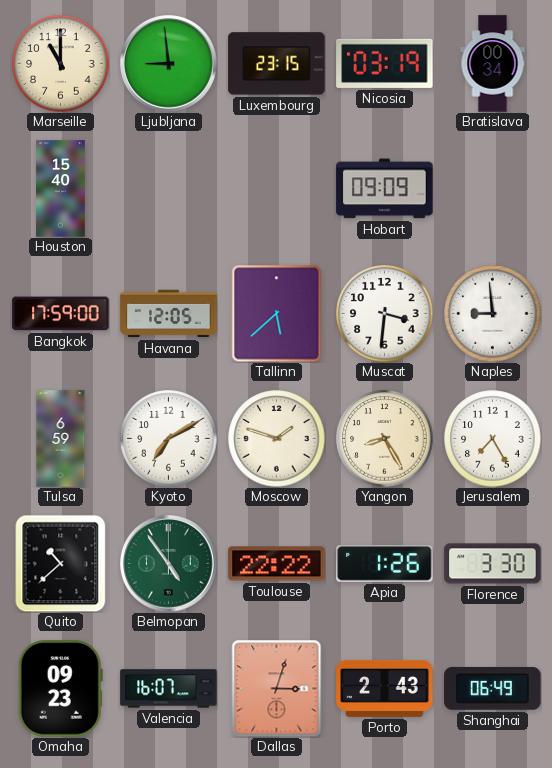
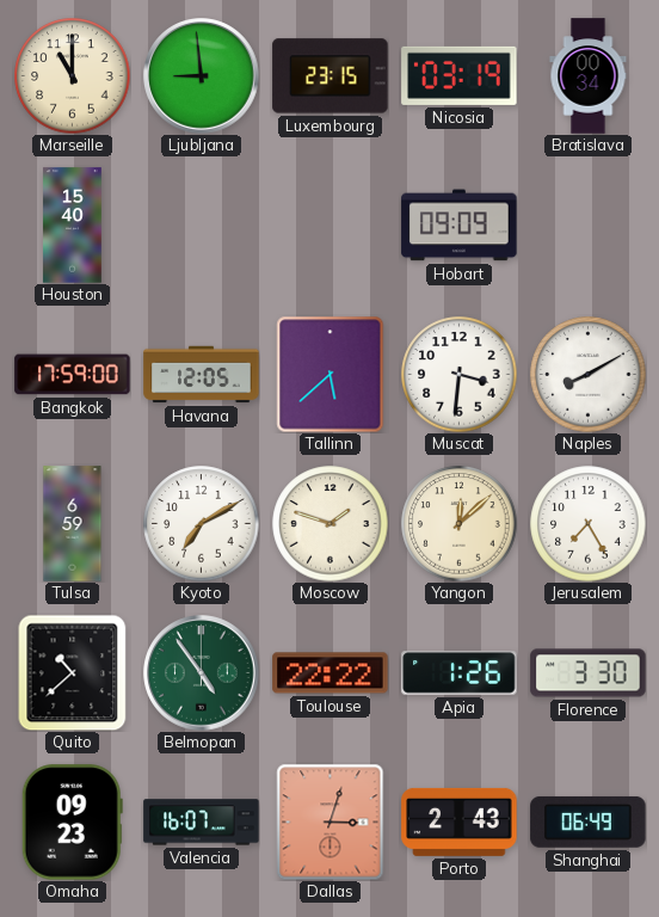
Naples: 8:59 -> 8:10
Yangon: 8:25 -> 12:08
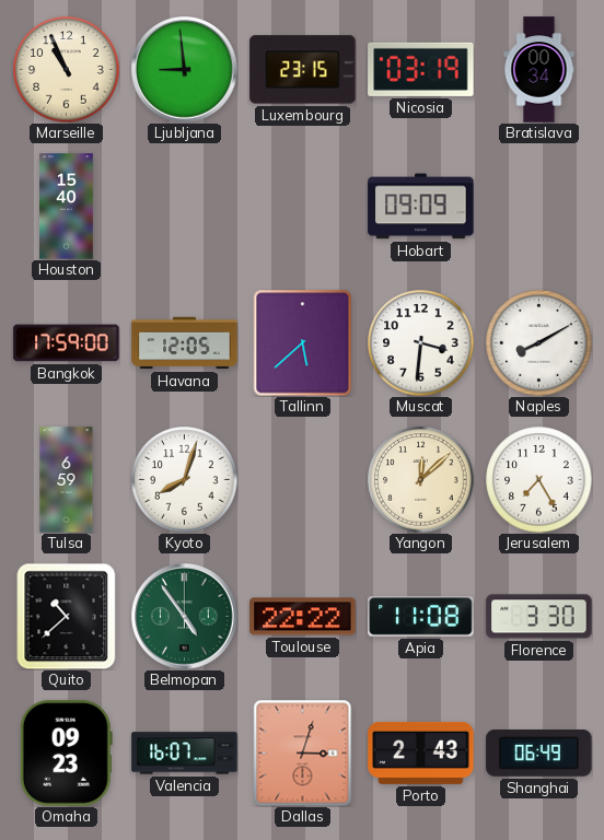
Marseille: 11:00 -> 10:56
Kyoto: 7:10 -> 8:03
Moscow: 1:48 -> none
Apia: 1:26 -> 11:08
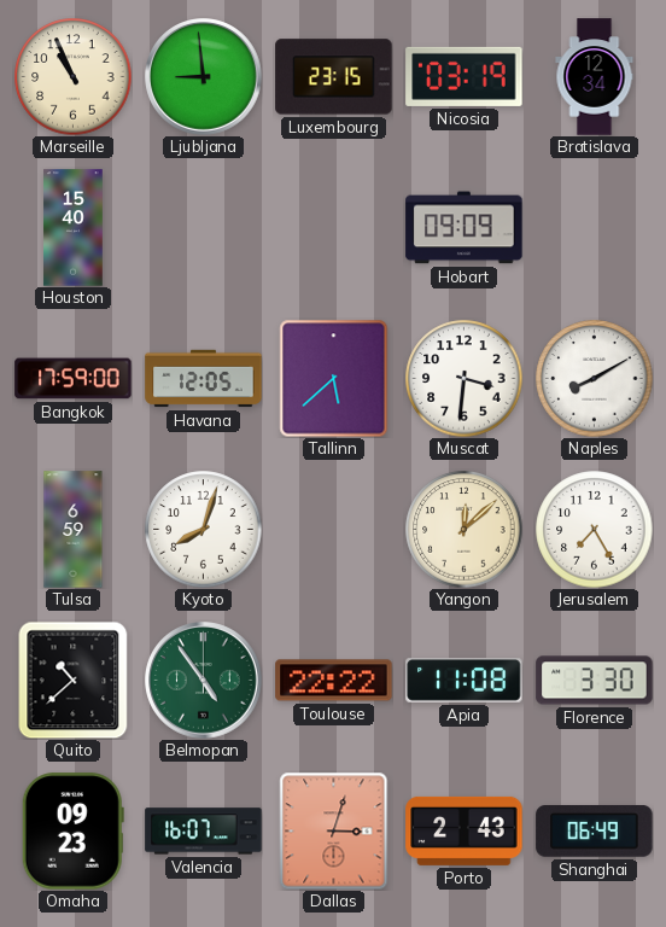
Bratislava: 00:34 -> 12:34
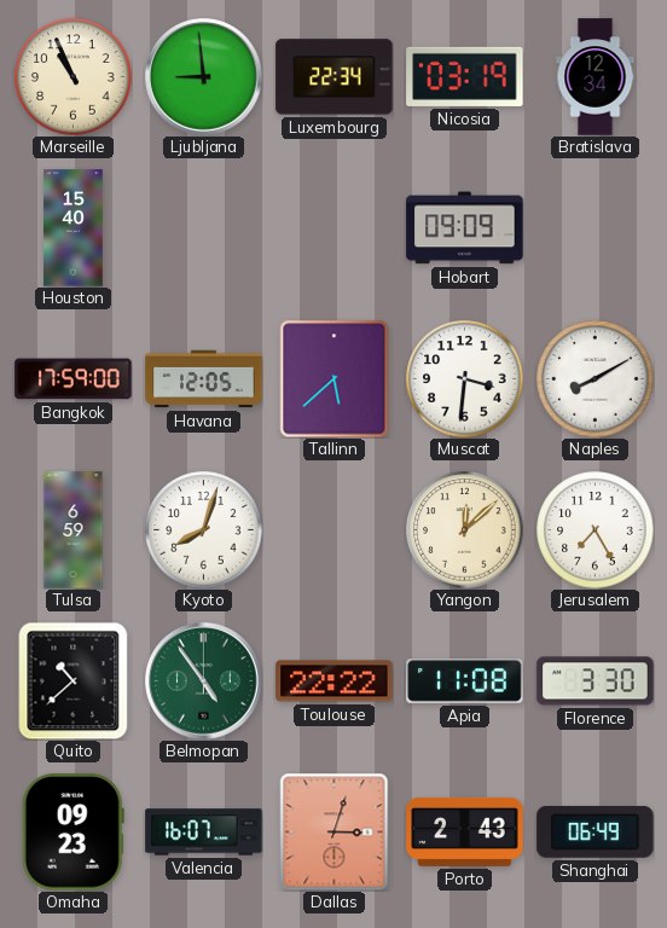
Luxembourg: 23:15 -> 22:34
